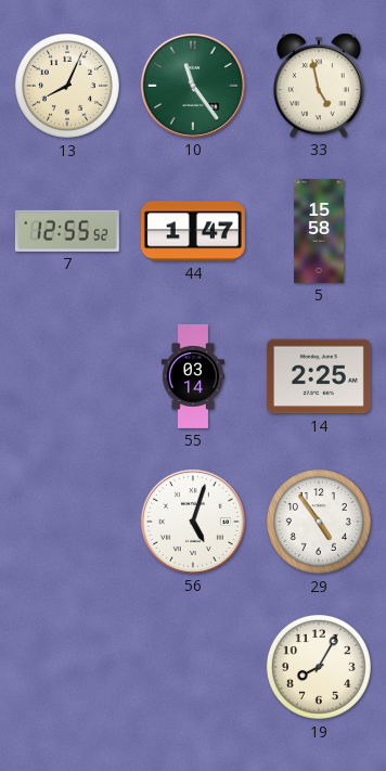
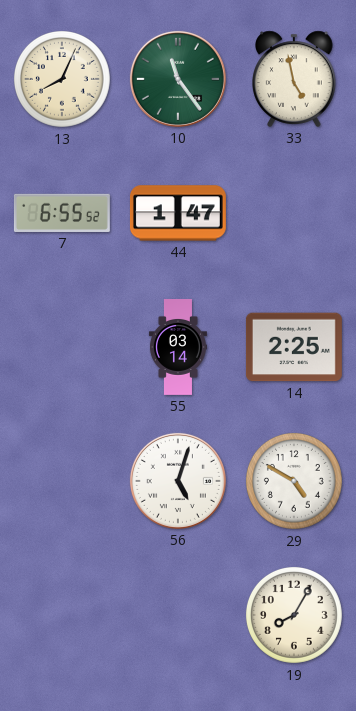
7: 12:55 -> 6:55
5: 15:58 -> none
29: 4:54 -> 4:50
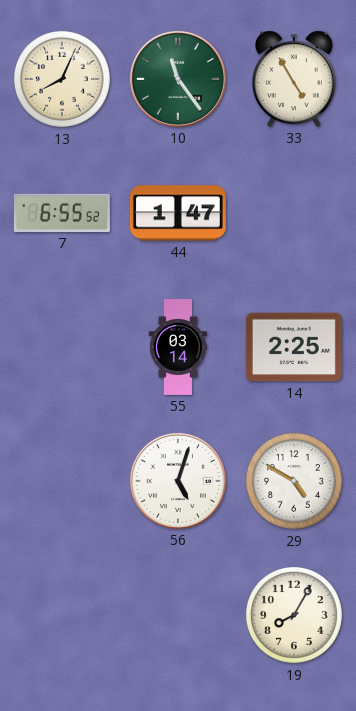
33: 4:58 -> 4:55
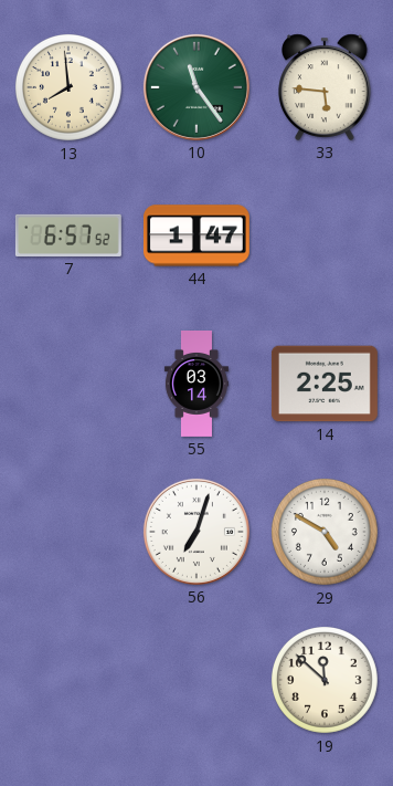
13: 8:04 -> 7:59
33: 4:55 -> 5:46
7: 6:55 -> 6:57
56: 5:03 -> 7:03
19: 8:05 -> 11:52
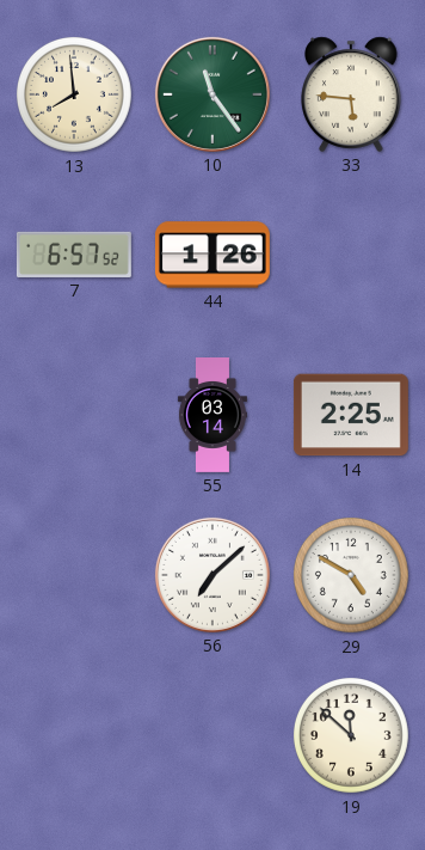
44: 1:47 -> 1:26
56: 7:03 -> 7:08
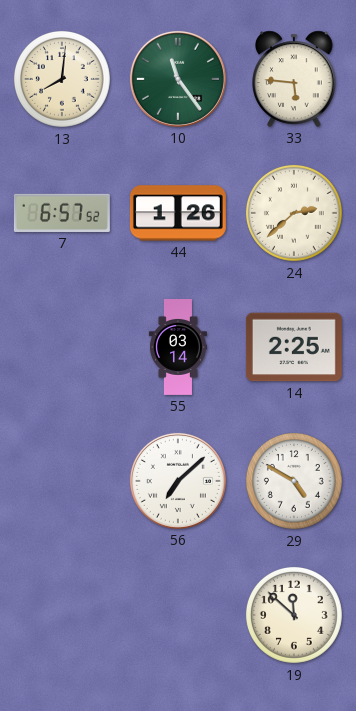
13: 7:59 -> 8:01
24: none -> 2:38
